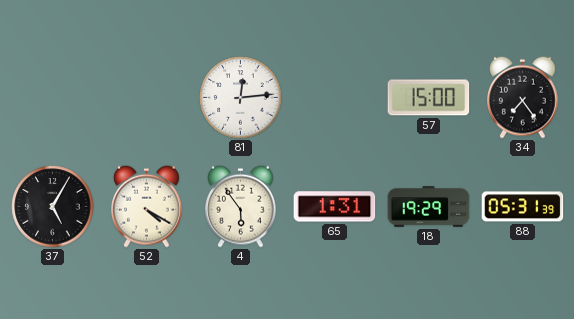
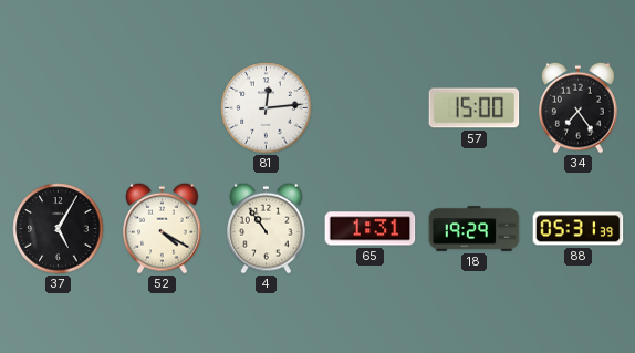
4: 5:54 -> 10:54
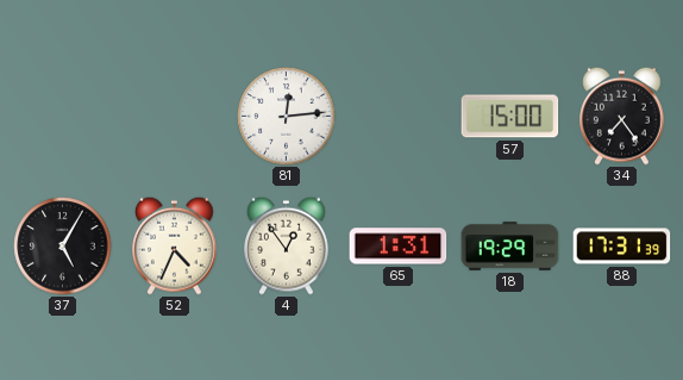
52: 4:20 -> 4:34
4: 10:54 -> 12:54
88: 05:31 -> 17:31
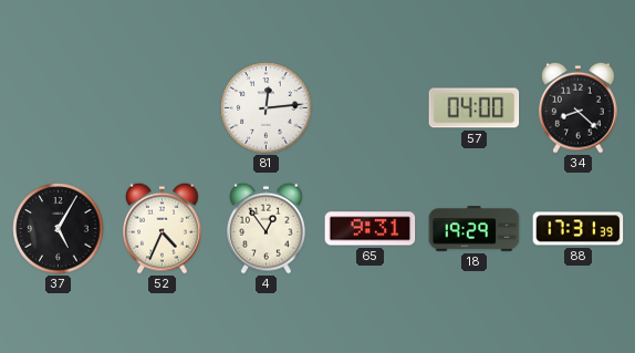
57: 15:00 -> 04:00
34: 7:24 -> 8:22
65: 1:31 -> 9:31
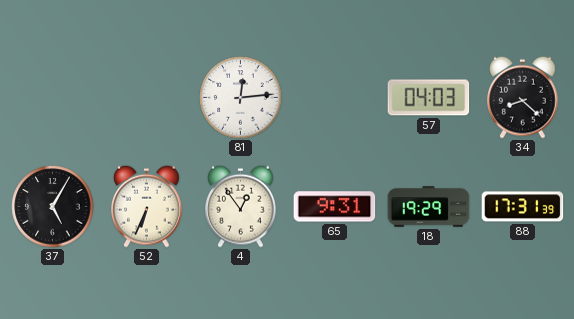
57: 04:00 -> 04:03
52: 4:34 -> 6:34
